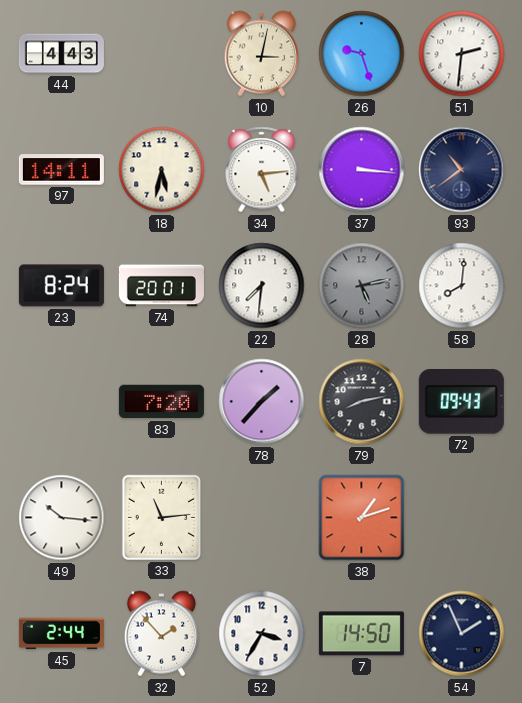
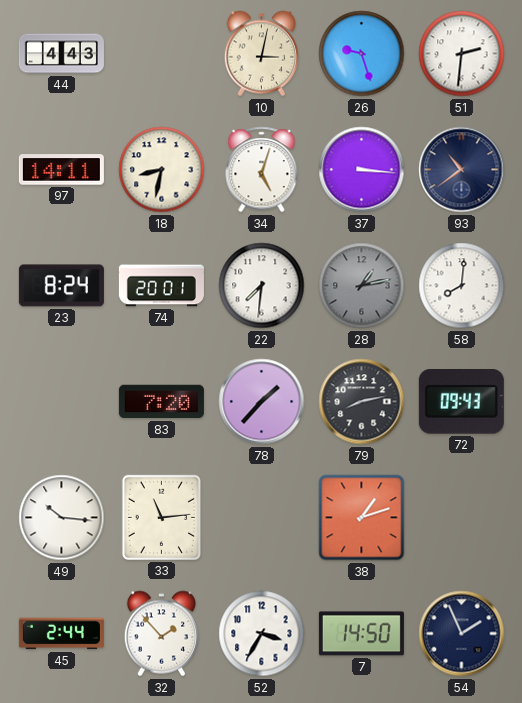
18: 5:32 -> 8:32
34: 5:14 -> 5:03
28: 5:13 -> 1:13
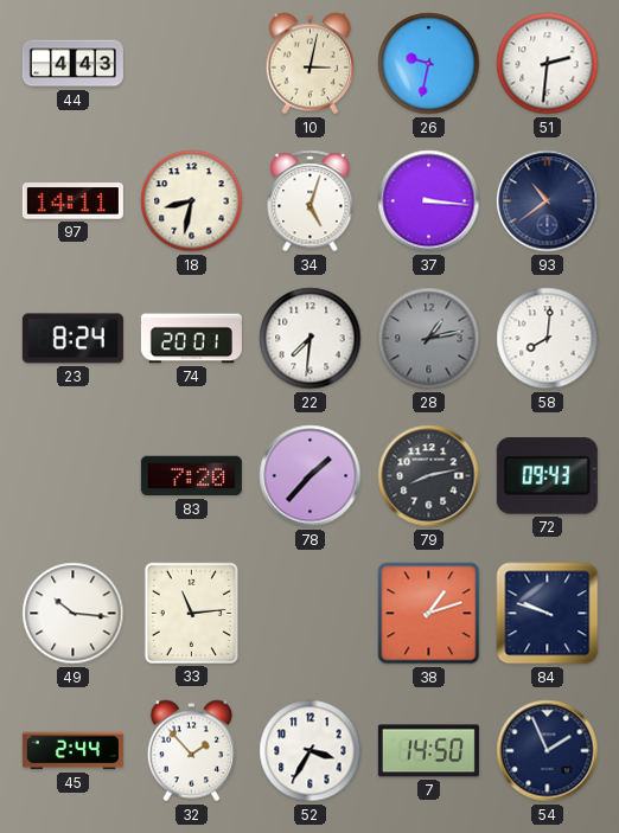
26: 9:27 -> 9:32
84: none -> 9:48
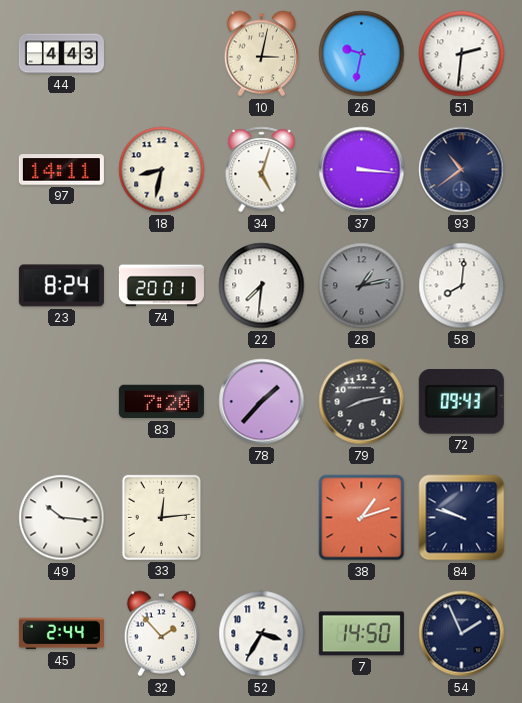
33: 11:14 -> 12:14
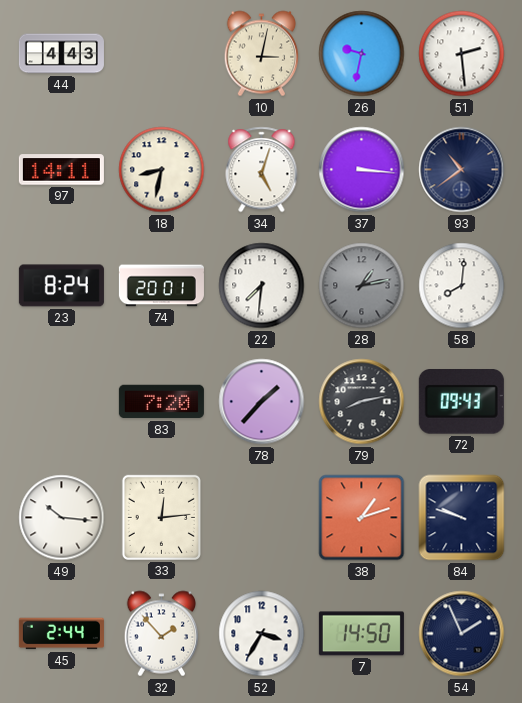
51: 2:31 -> 2:29
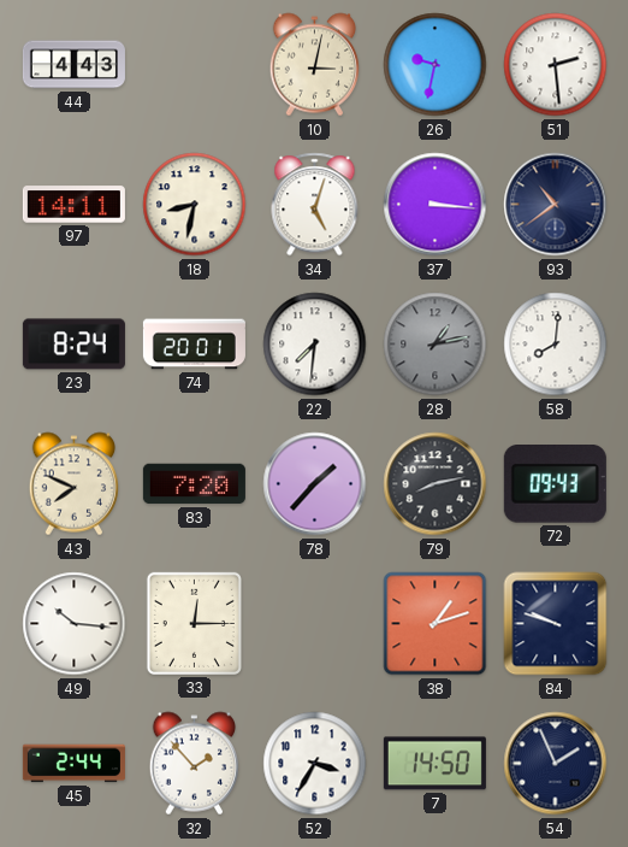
43: none -> 7:49
33: 12:14 -> 12:15
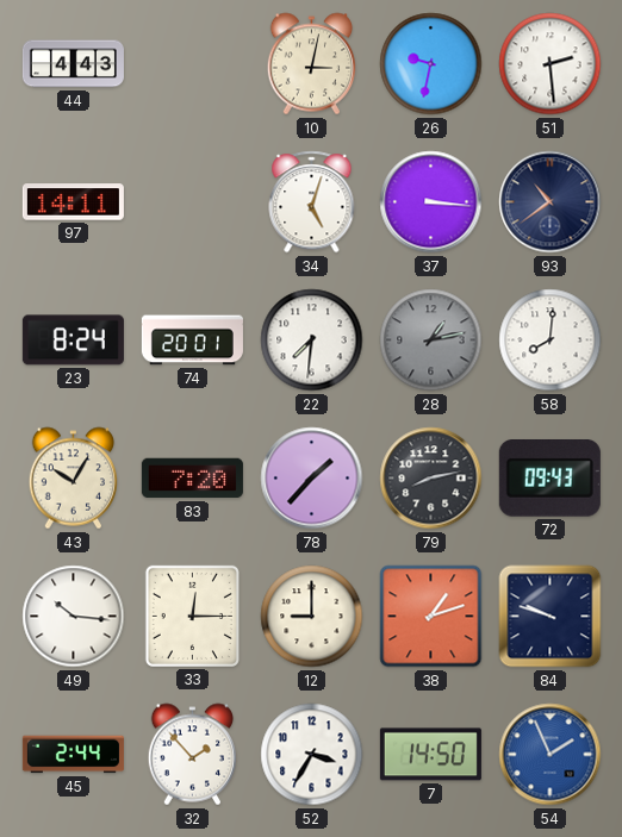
18: 8:32 -> none
43: 7:49 -> 10:05
12: none -> 9:00
54 dial: navy -> blue
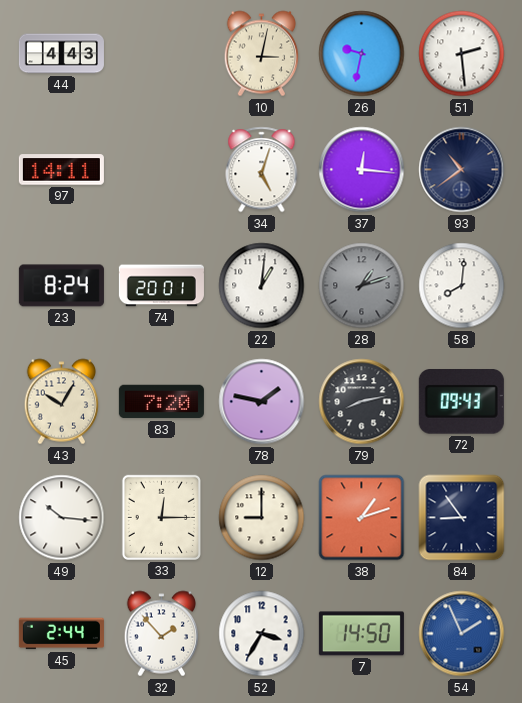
37: 3:16 -> 12:16
22: 7:31 -> 1:01
28: 1:13 -> 1:12
78: 1:37 -> 1:47
84: 9:48 -> 8:54
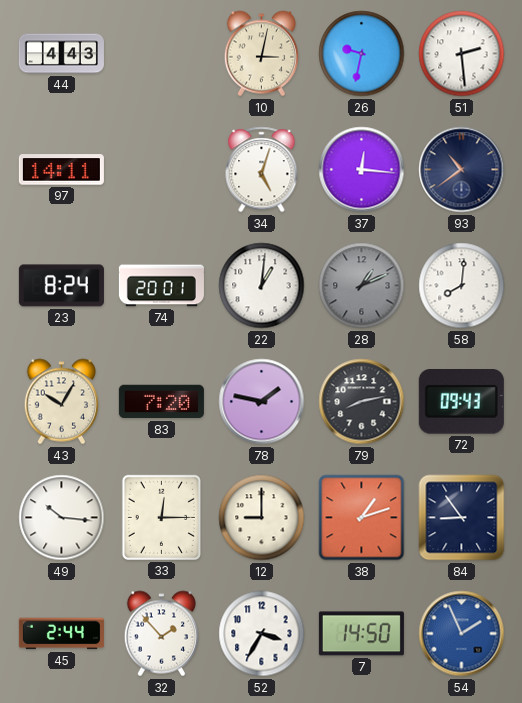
28: 1:12 -> 1:11
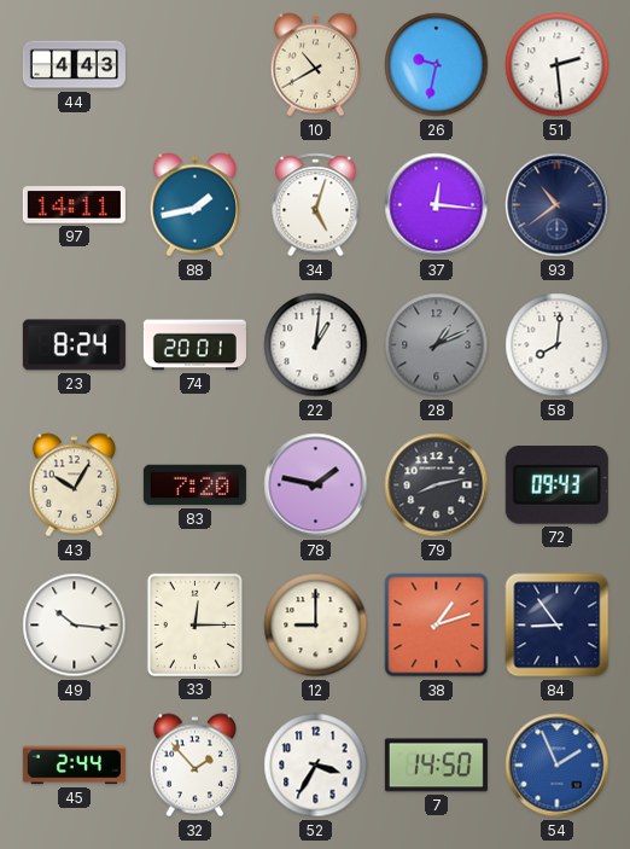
10: 3:02 -> 10:40
88: none -> 1:43
